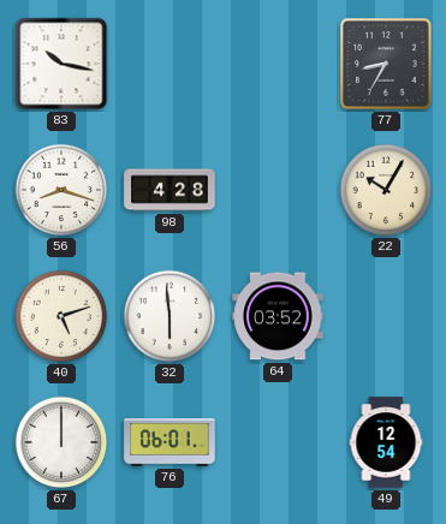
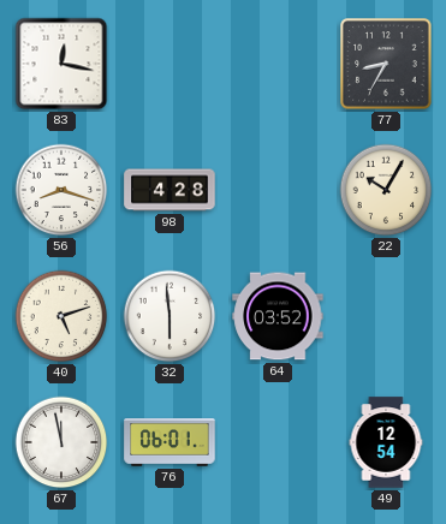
83: 10:17 -> 12:17
67: 12:00 -> 11:58
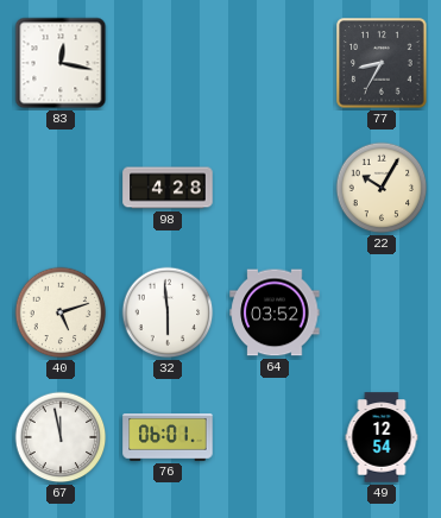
56: 8:18 -> none
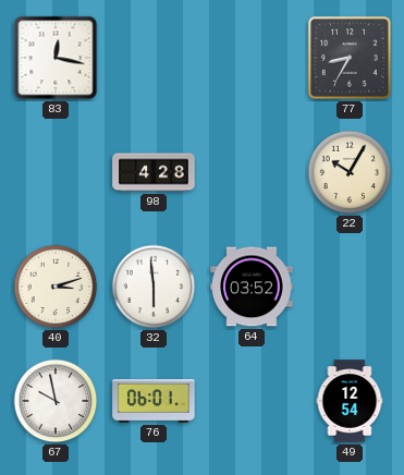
40: 5:12 -> 3:12
67: 11:58 -> 9:58
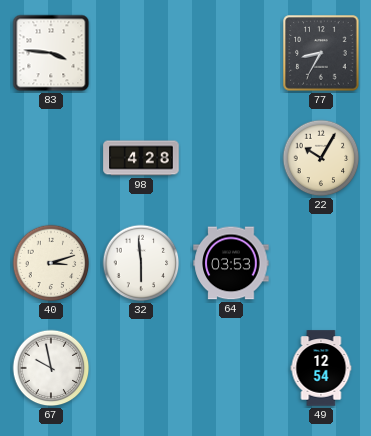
83: 12:17 -> 3:46
64: 03:52 -> 03:53
76: 06:01 -> none
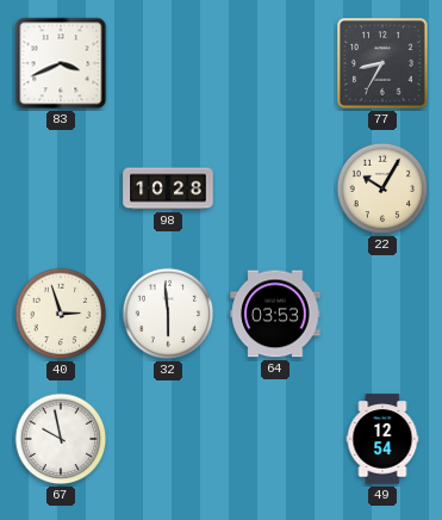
83: 3:46 -> 3:41
98: 4:28 -> 10:28
40: 3:12 -> 2:57
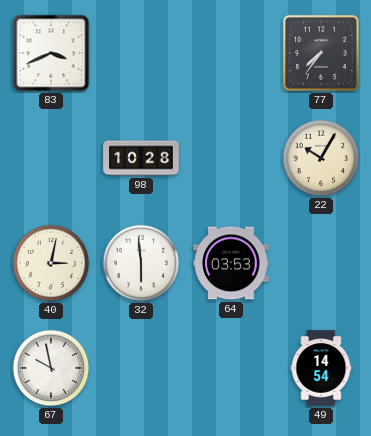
77: 8:35 -> 7:36
40: 2:57 -> 3:02
49: 12:54 -> 14:54
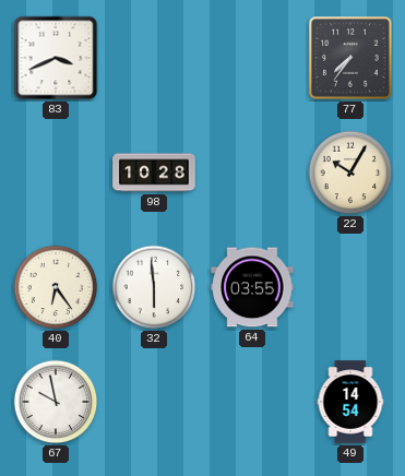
40: 3:02 -> 6:24
64: 03:53 -> 03:55
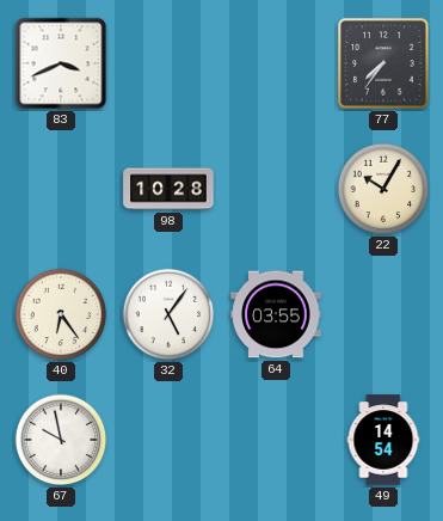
32: 5:59 -> 5:06
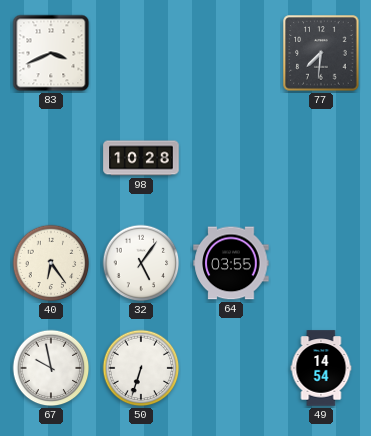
77: 7:36 -> 7:31
22: 10:05 -> none
50: none -> 6:33
